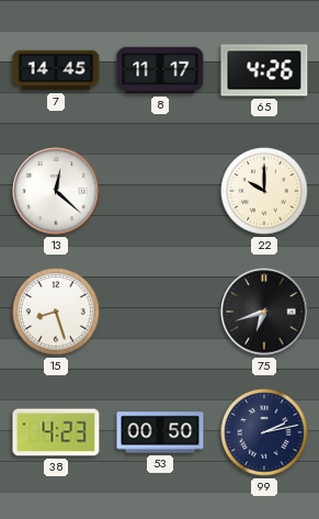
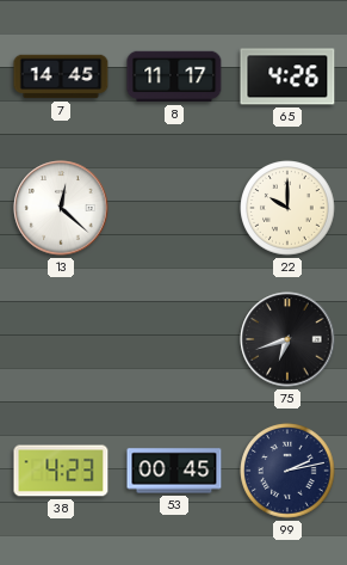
15: 8:27 -> none
53: 00:50 -> 00:45
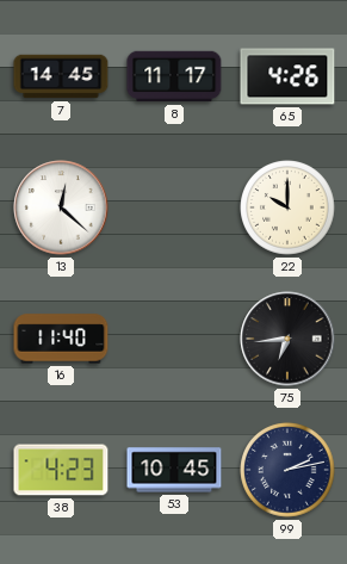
16: none -> 11:40
75: 6:42 -> 6:44
53: 00:45 -> 10:45
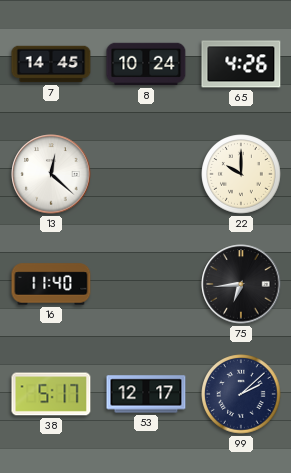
8: 11:17 -> 10:24
38: 4:23 -> 5:17
53: 10:45 -> 12:17
99: 2:13 -> 2:08
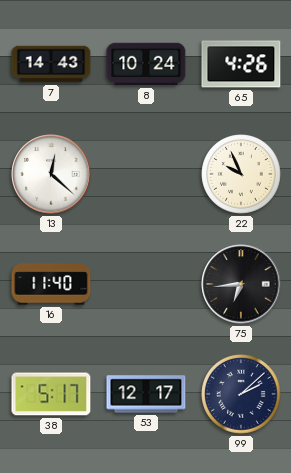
7: 14:45 -> 14:43
22: 10:00 -> 9:56
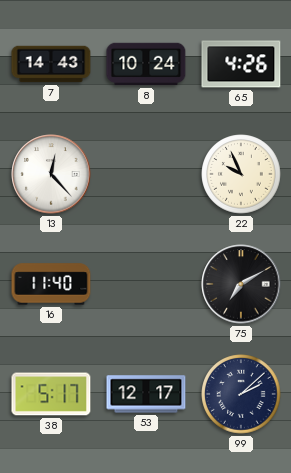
13: 12:22 -> 12:23
75: 6:44 -> 7:10
